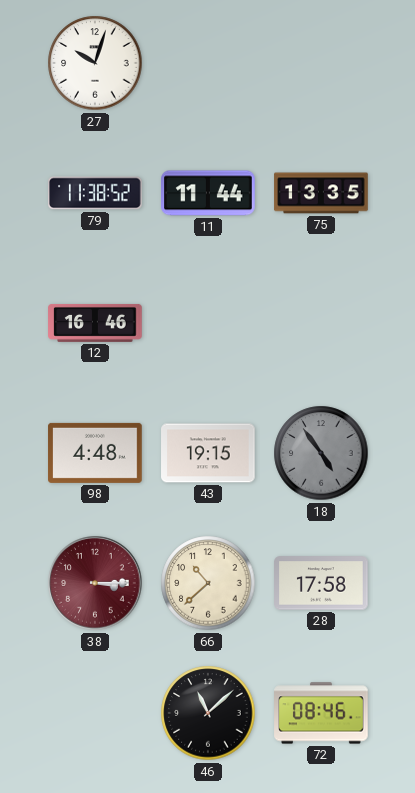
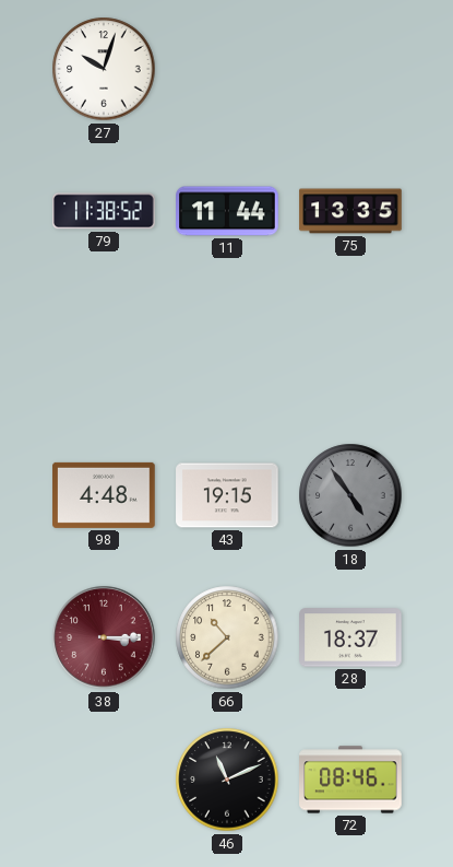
12: 16:46 -> none
28: 17:58 -> 18:37
46: 11:08 -> 11:11
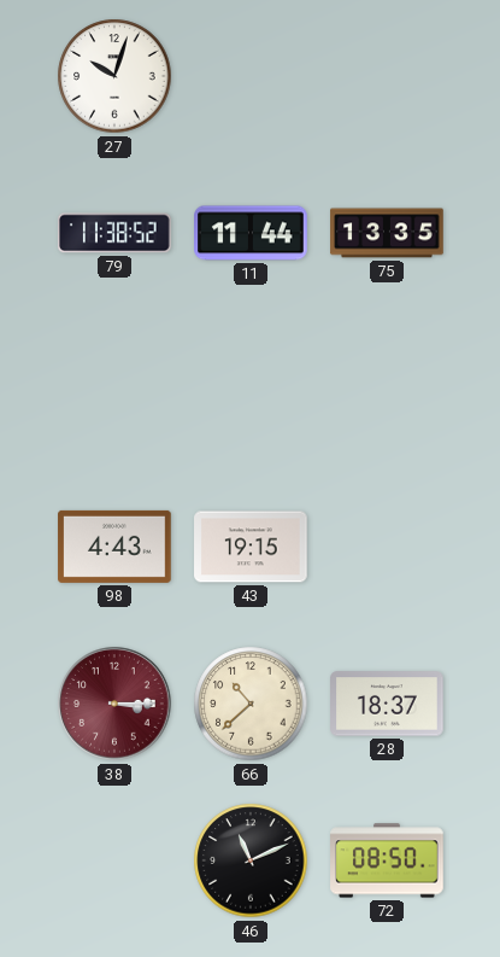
98: 4:48 -> 4:43
18: 4:54 -> none
72: 08:46 -> 08:50
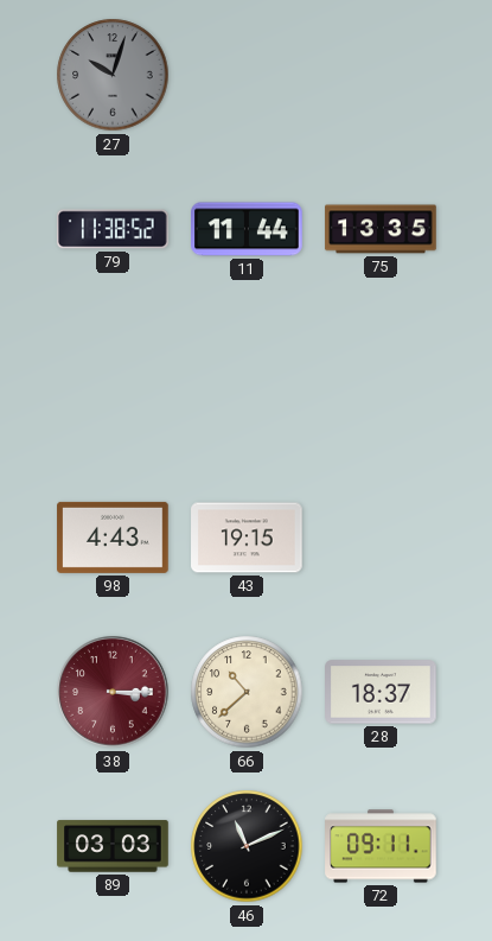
27 dial: white -> grey
89: none -> 03:03
72: 08:50 -> 09:11
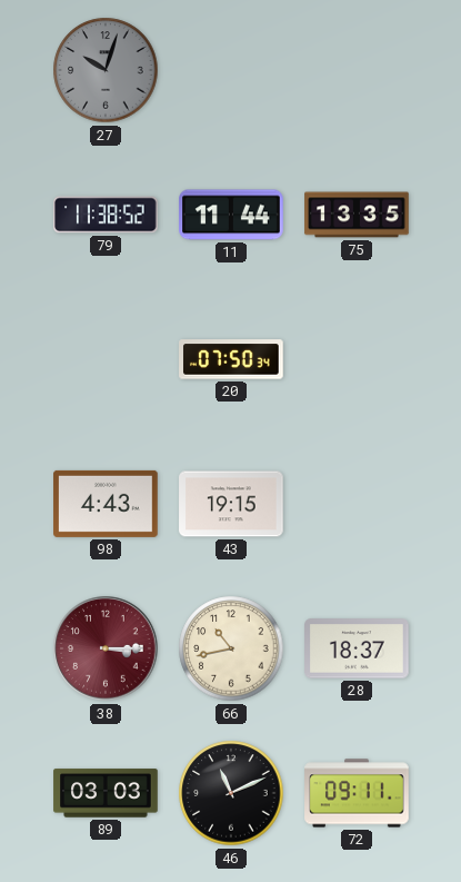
20: none -> 07:50
66: 10:38 -> 10:43
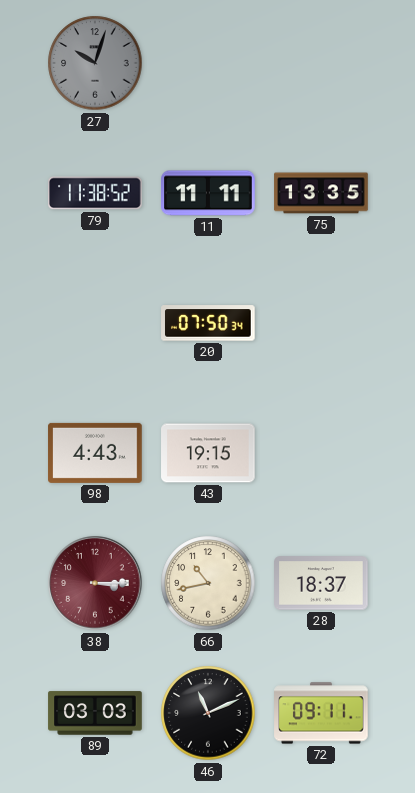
11: 11:44 -> 11:11
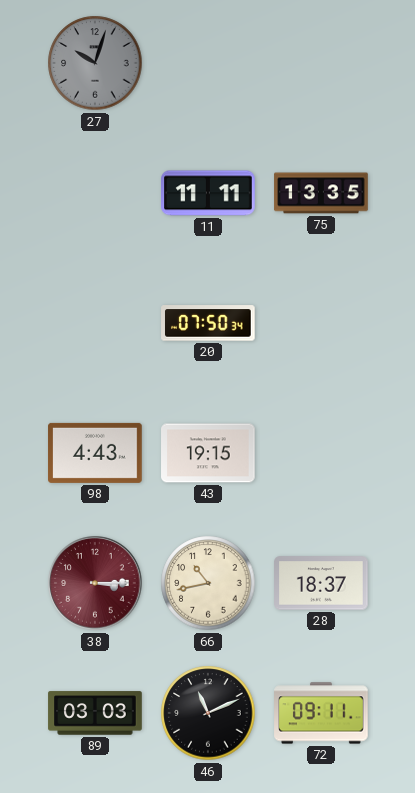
79: 11:38 -> none
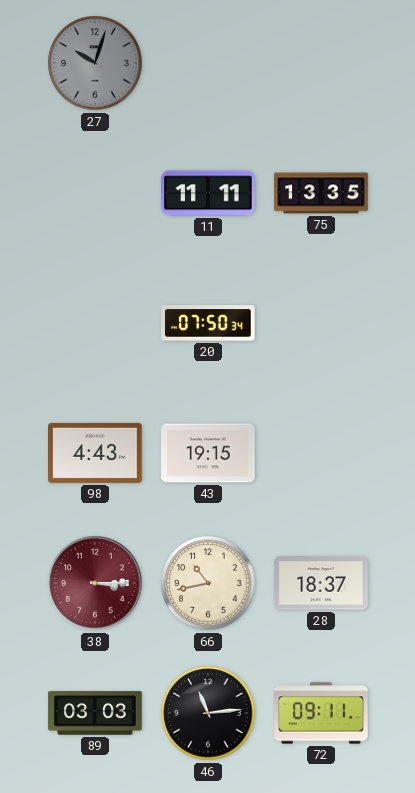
46: 11:11 -> 11:14
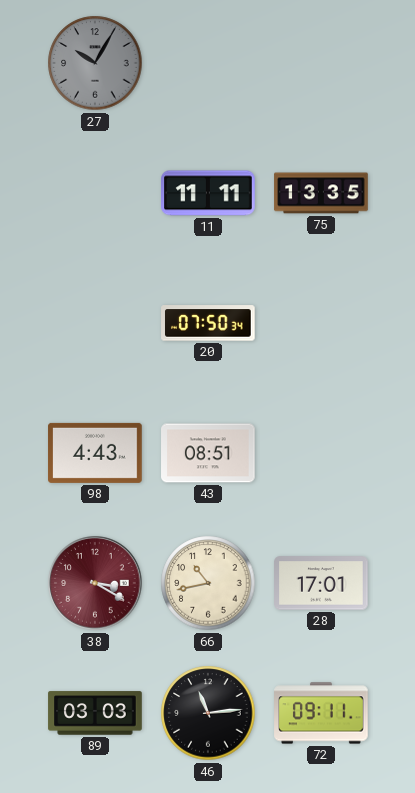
27: 10:03 -> 10:05
43: 19:15 -> 08:51
38: 3:15 -> 3:20
28: 18:37 -> 17:01
